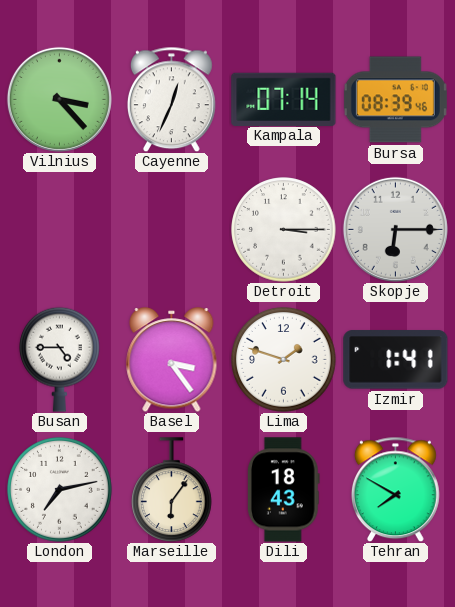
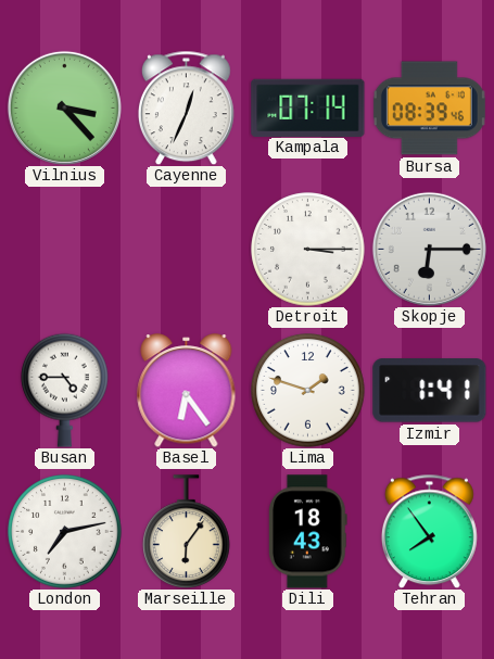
Basel: 3:24 -> 6:24
Tehran: 7:50 -> 7:54
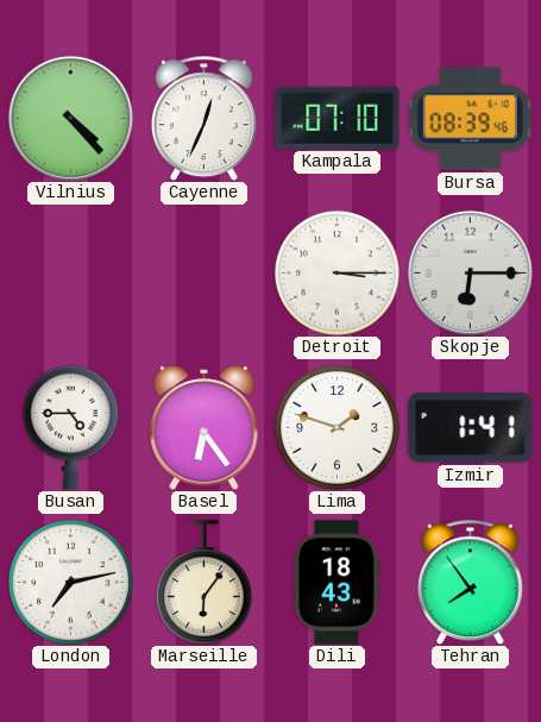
Vilnius: 3:23 -> 4:23
Kampala: 07:14 -> 07:10
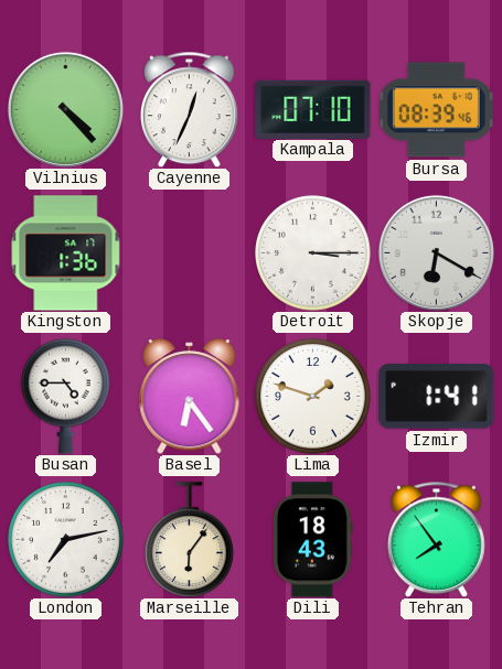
Kingston: none -> 1:36
Skopje: 6:15 -> 6:20
